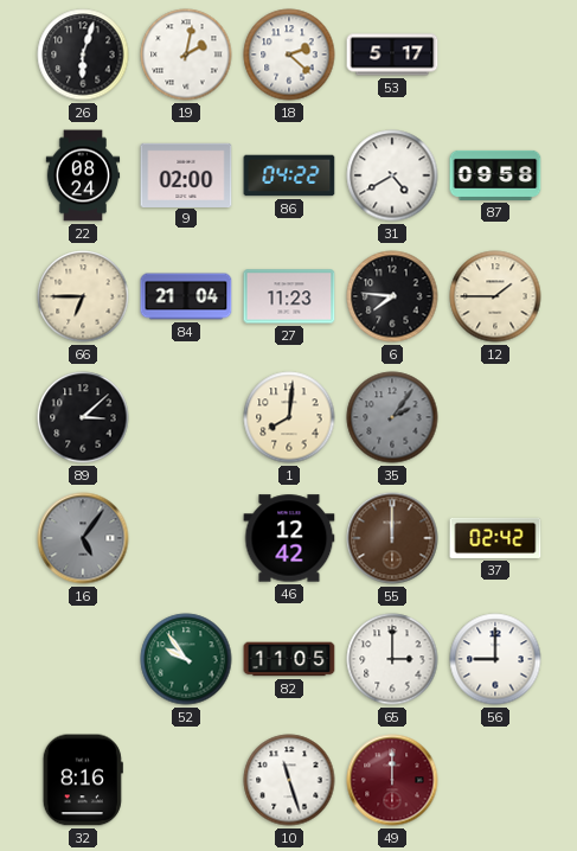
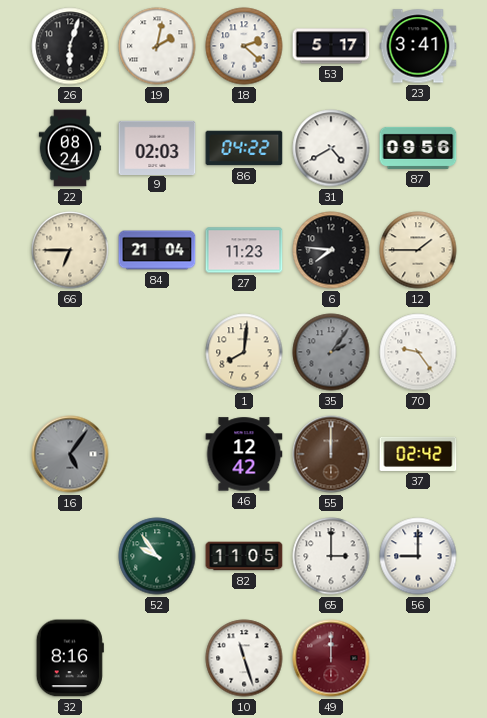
23: none -> 3:41
9: 02:00 -> 02:03
87: 09:58 -> 09:56
89: 3:08 -> none
70: none -> 9:24
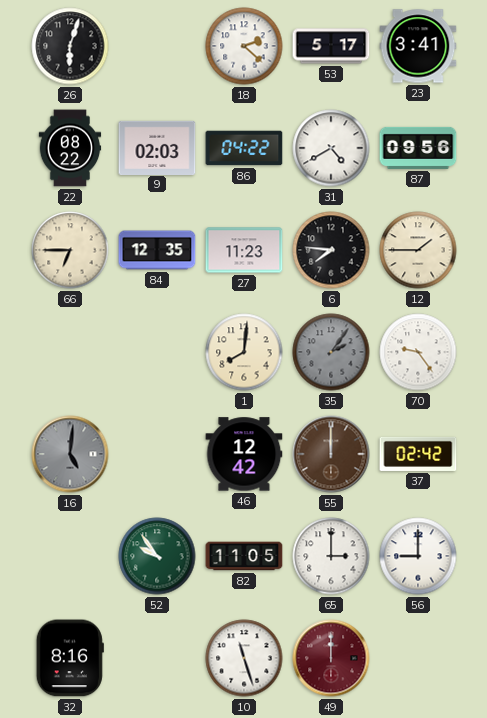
19: 2:02 -> none
22: 08:24 -> 08:22
84: 21:04 -> 12:35
16: 5:06 -> 5:01
